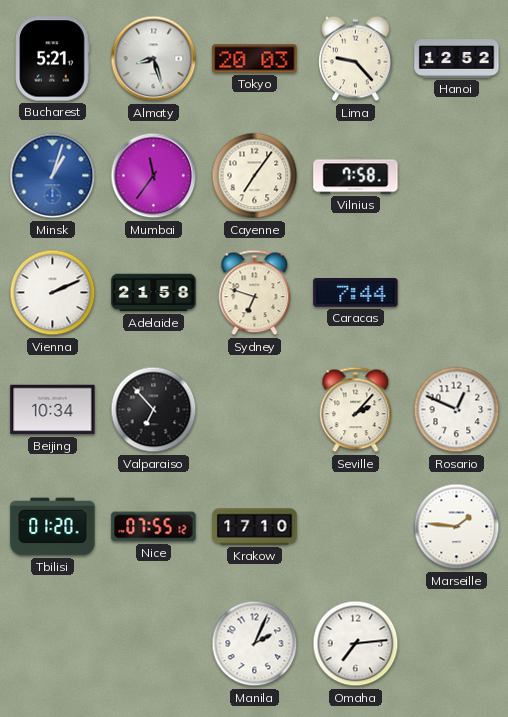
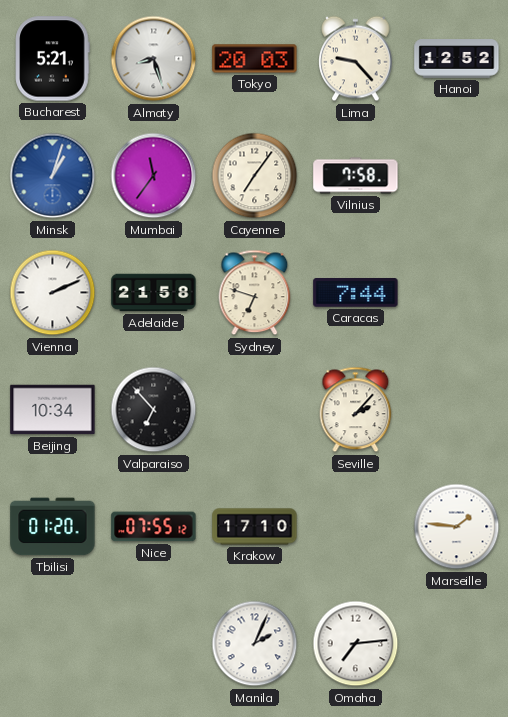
Rosario: 12:49 -> none
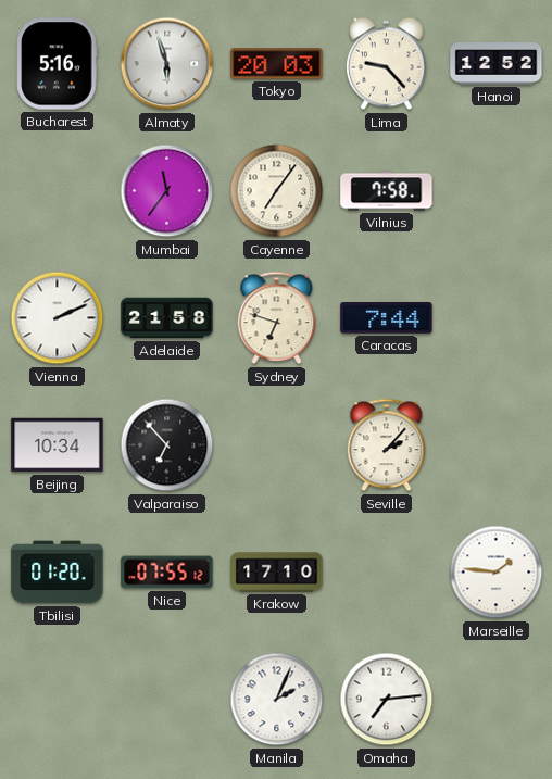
Bucharest: 5:21 -> 5:16
Almaty: 8:27 -> 5:57
Minsk: 1:03 -> none
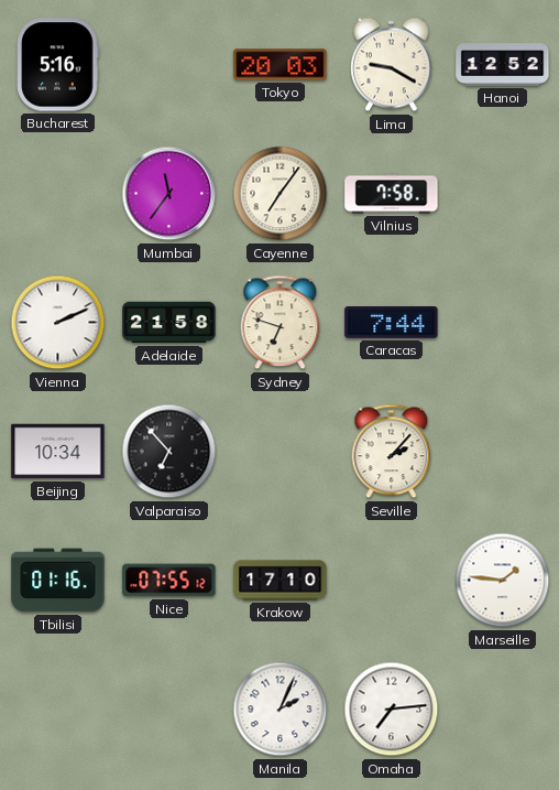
Almaty: 5:57 -> none
Lima: 9:23 -> 9:20
Tbilisi: 01:20 -> 01:16
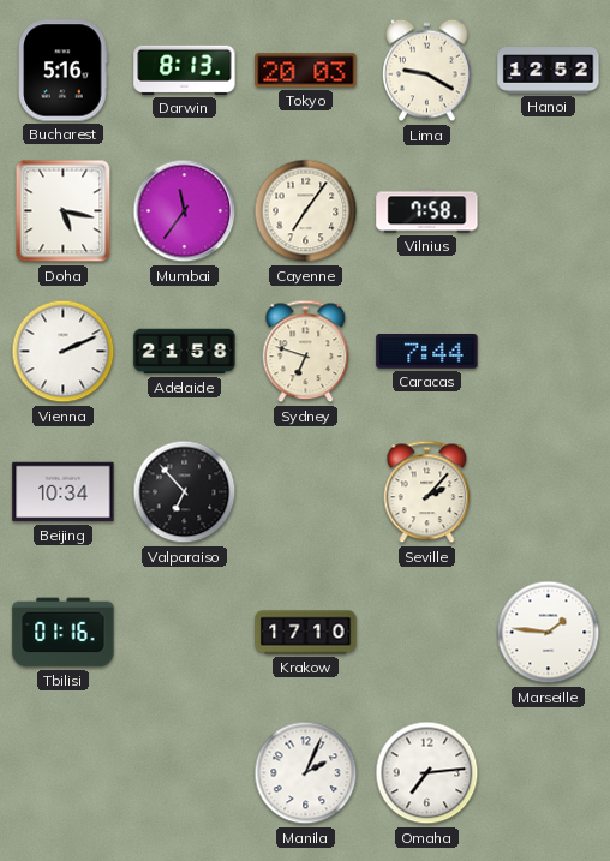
Darwin: none -> 8:13
Doha: none -> 5:17
Nice: 07:55 -> none
